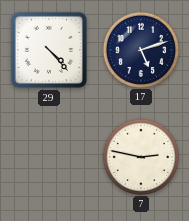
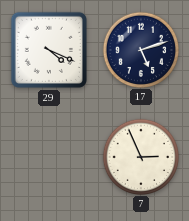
29: 4:23 -> 4:19
7: 2:47 -> 2:56
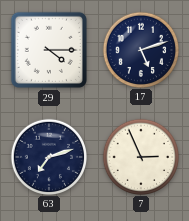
29: 4:19 -> 4:15
63: none -> 7:12
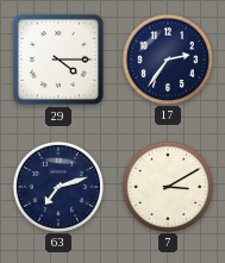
17: 5:12 -> 2:36
7: 2:56 -> 3:10
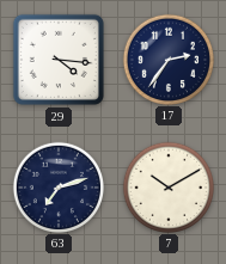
29: 4:15 -> 4:16
7: 3:10 -> 10:10
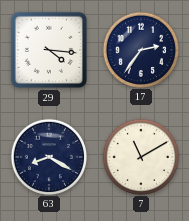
63: 7:12 -> 8:20
7: 10:10 -> 11:10
